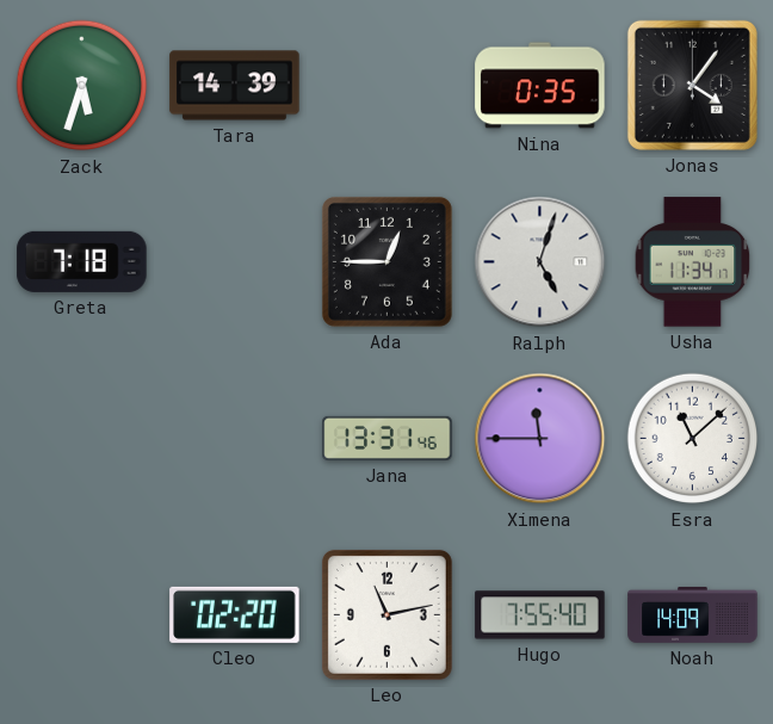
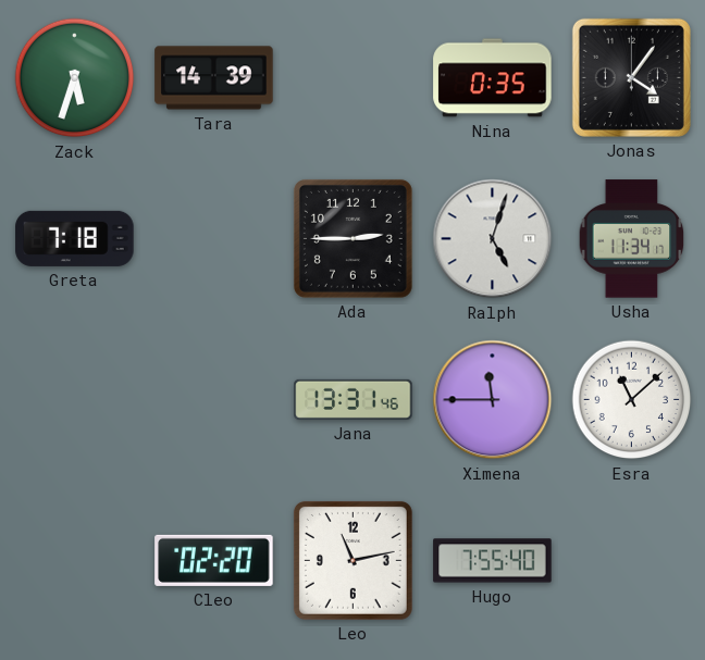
Ada: 12:45 -> 2:45
Noah: 14:09 -> none
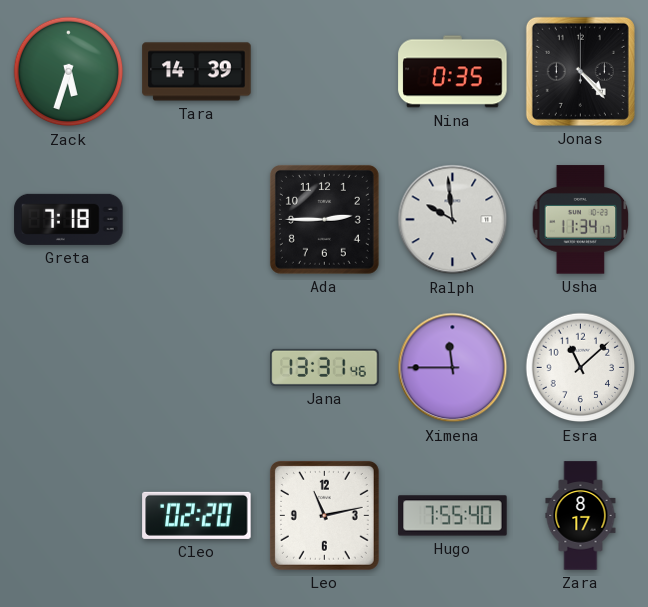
Jonas: 4:06 -> 4:23
Ralph: 5:03 -> 9:59
Zara: none -> 8:17
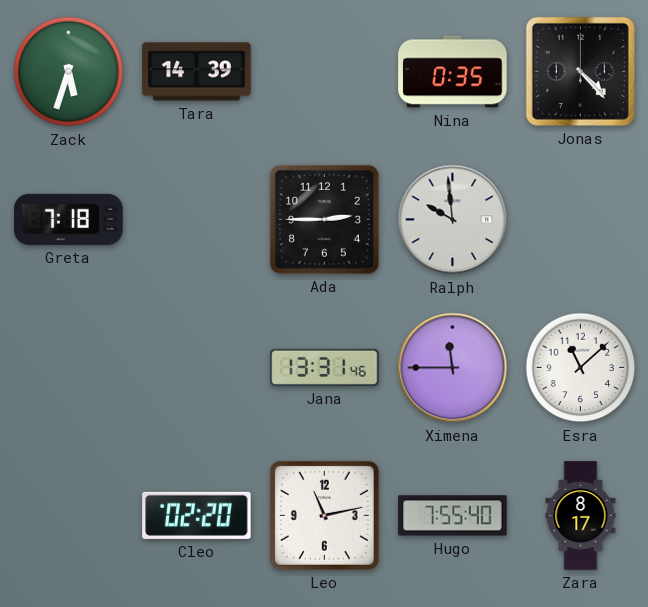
Usha: 11:34 -> none
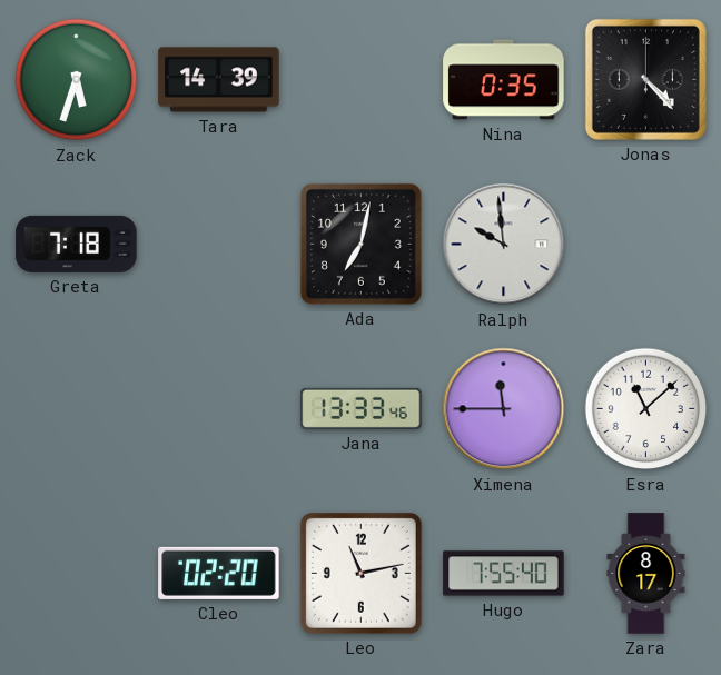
Ada: 2:45 -> 7:02
Jana: 13:31 -> 13:33
